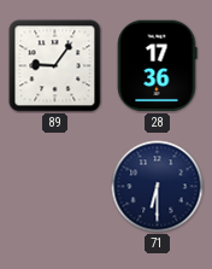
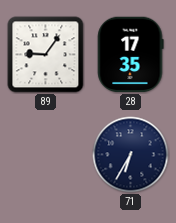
28: 17:36 -> 17:35
71: 6:30 -> 6:35
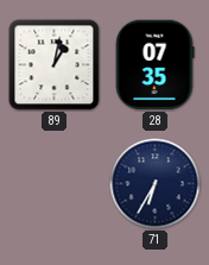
89: 9:06 -> 1:02
28: 17:35 -> 07:35
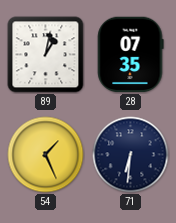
54: none -> 1:26
71: 6:35 -> 6:31
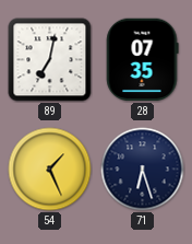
89: 1:02 -> 7:02
71: 6:31 -> 6:27
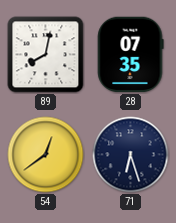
89: 7:02 -> 8:02
54: 1:26 -> 12:39
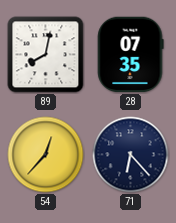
54: 12:39 -> 12:37
71: 6:27 -> 6:23
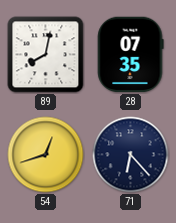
54: 12:37 -> 12:42
